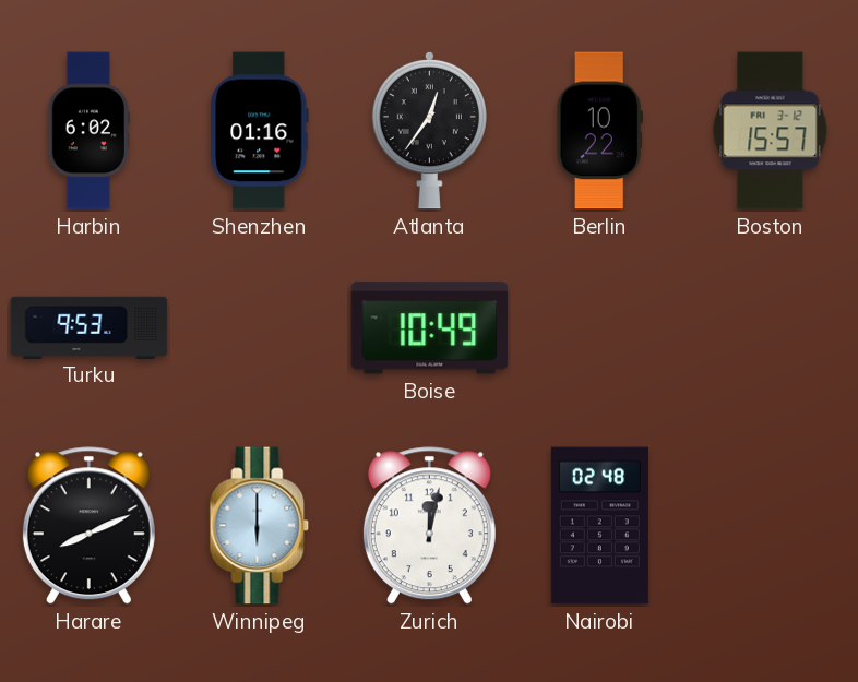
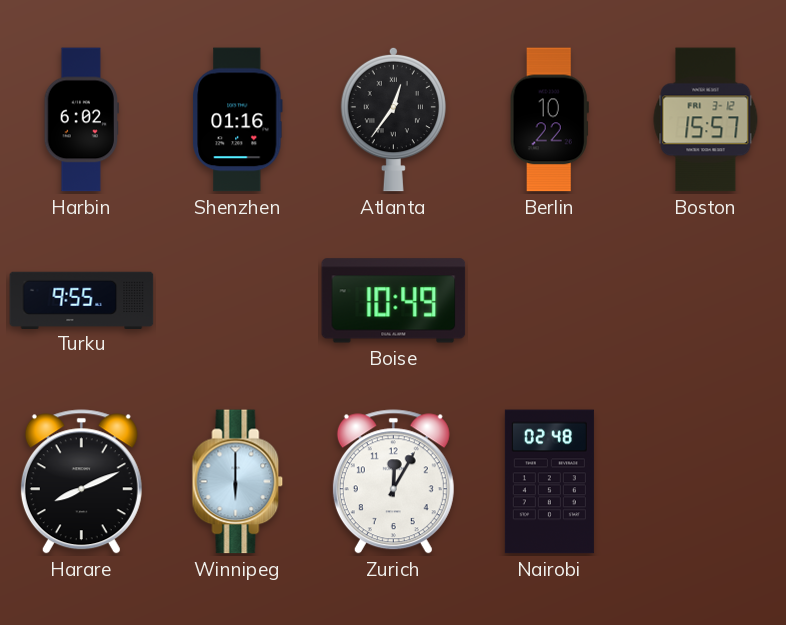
Turku: 9:53 -> 9:55
Zurich: 12:02 -> 12:05
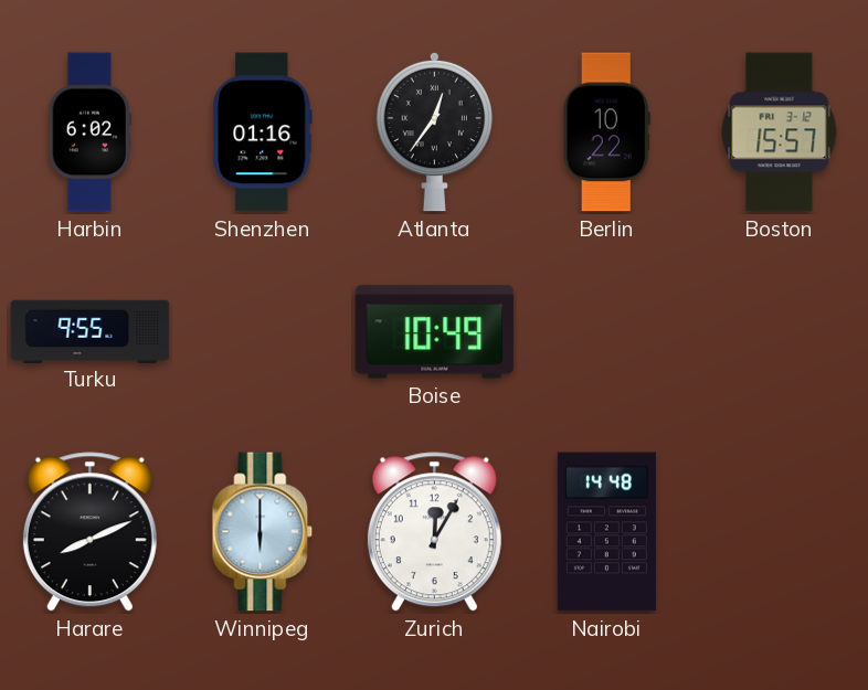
Nairobi: 02:48 -> 14:48
